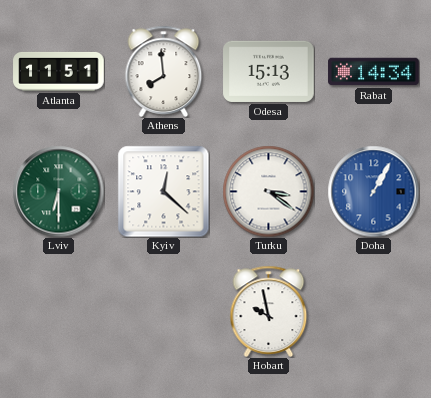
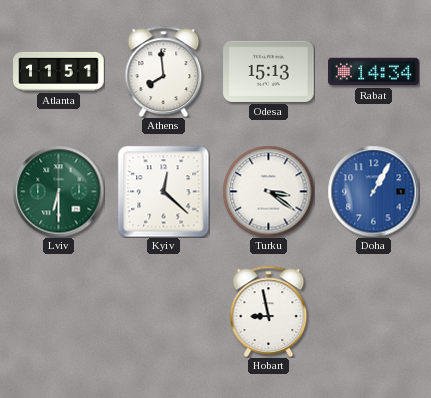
Hobart: 9:58 -> 8:58
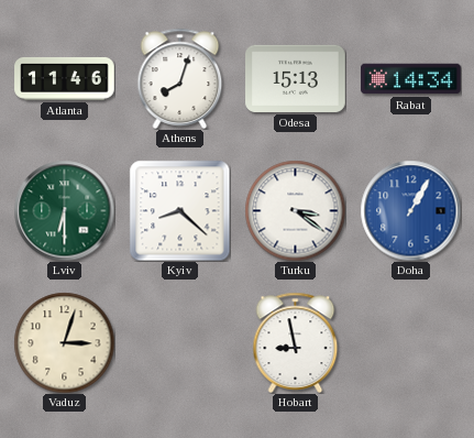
Atlanta: 11:51 -> 11:46
Athens: 7:59 -> 8:03
Kyiv: 12:22 -> 8:22
Vaduz: none -> 3:03
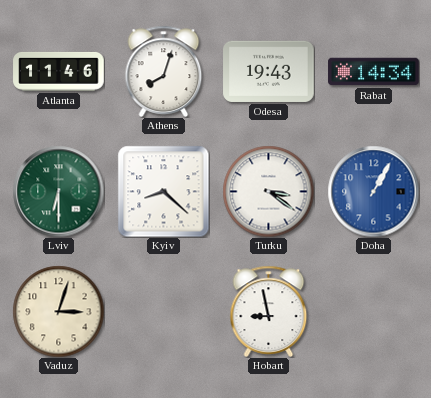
Odesa: 15:13 -> 19:43
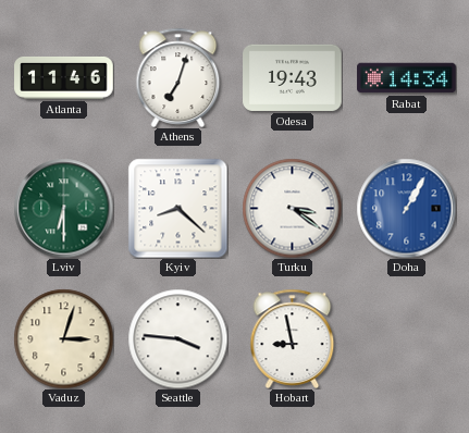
Athens: 8:03 -> 7:03
Seattle: none -> 3:46
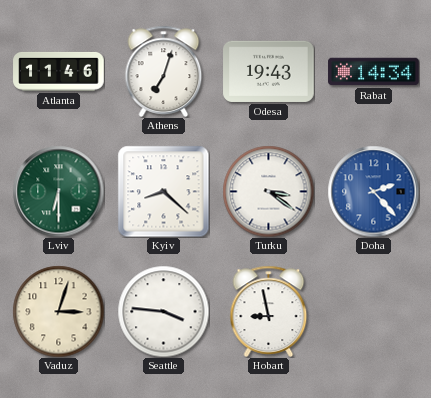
Doha: 1:05 -> 2:23
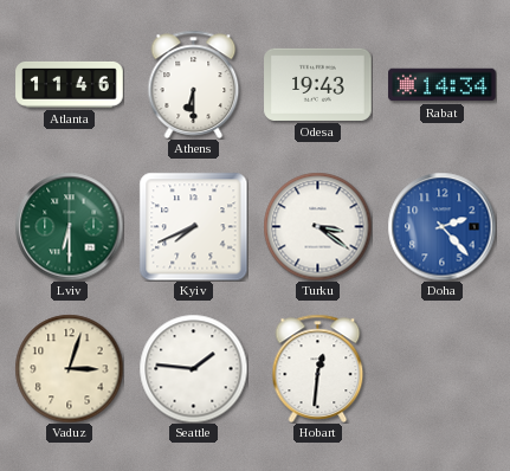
Athens: 7:03 -> 6:30
Kyiv: 8:22 -> 7:41
Seattle: 3:46 -> 1:46
Hobart: 8:58 -> 12:31
